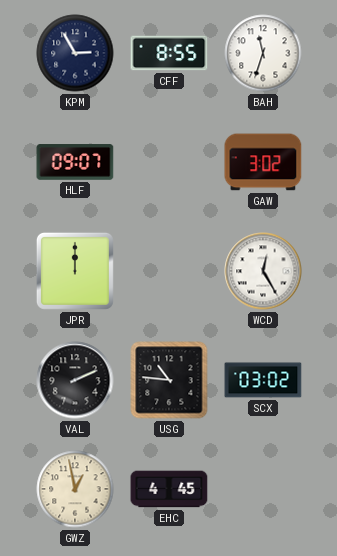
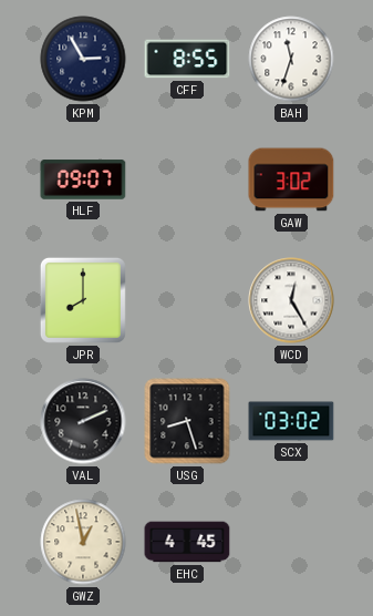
JPR: 12:00 -> 8:00
USG: 10:46 -> 8:27
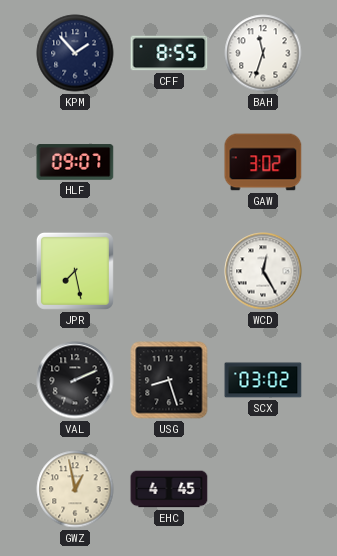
KPM: 2:55 -> 1:53
JPR: 8:00 -> 7:28
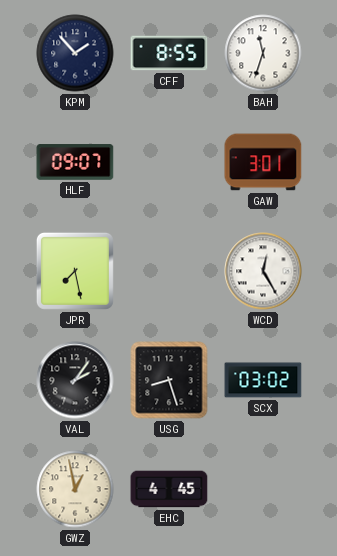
GAW: 3:02 -> 3:01
VAL: 2:11 -> 2:06
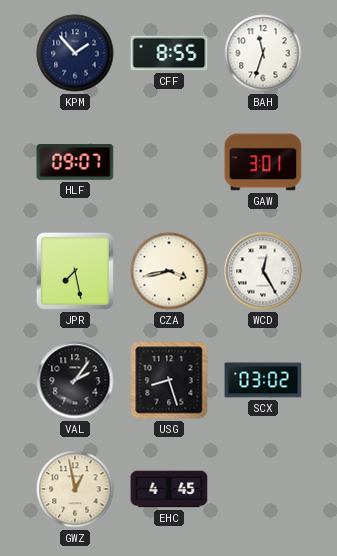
CZA: none -> 3:43
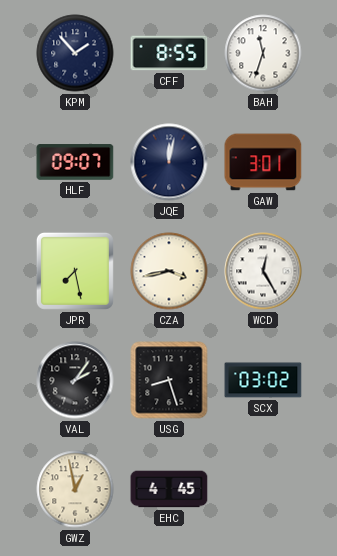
JQE: none -> 12:02
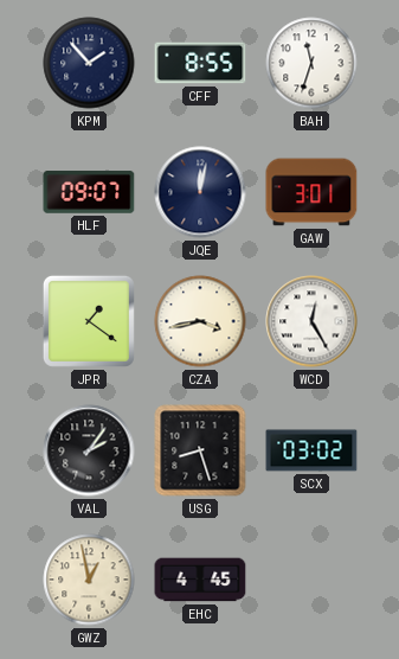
JPR: 7:28 -> 1:21
